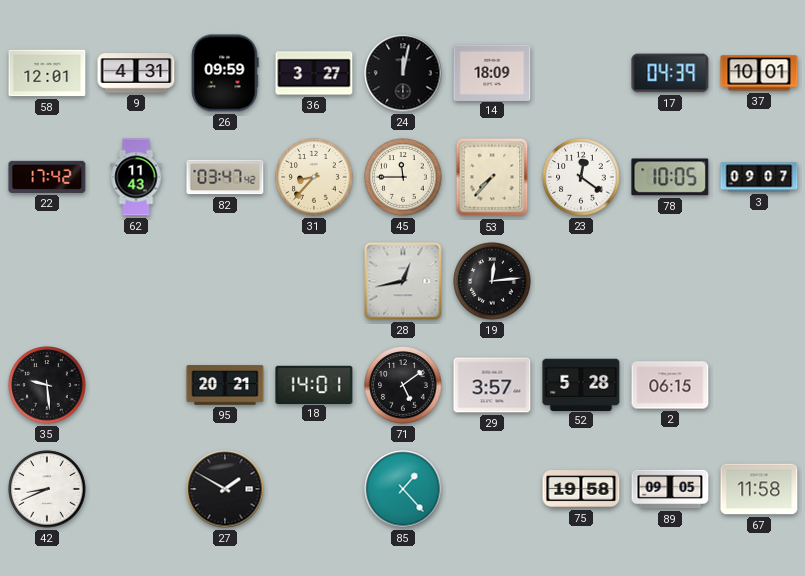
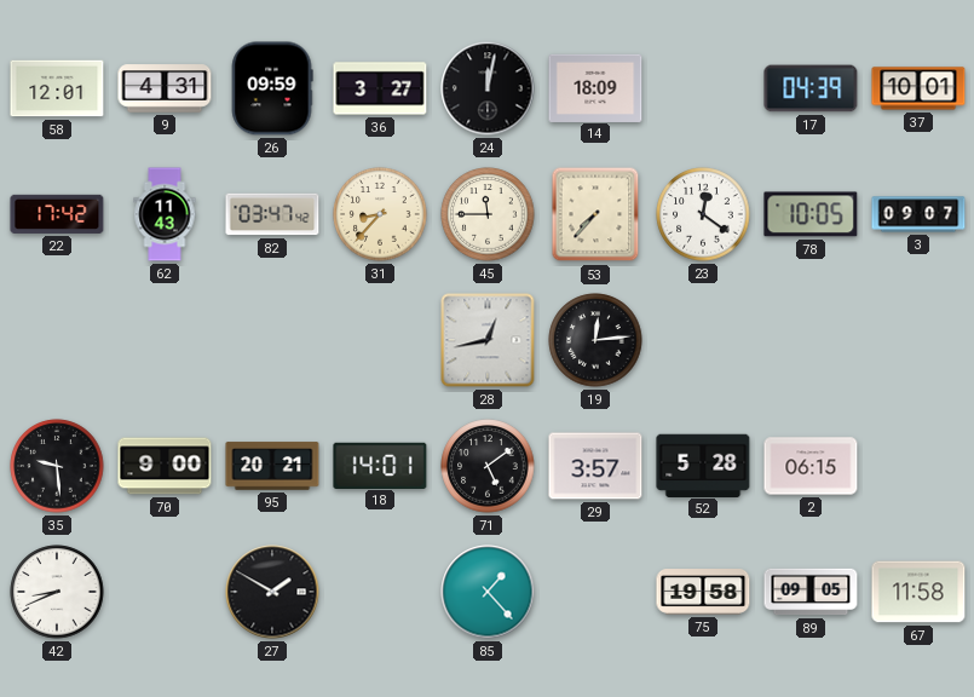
70: none -> 9:00
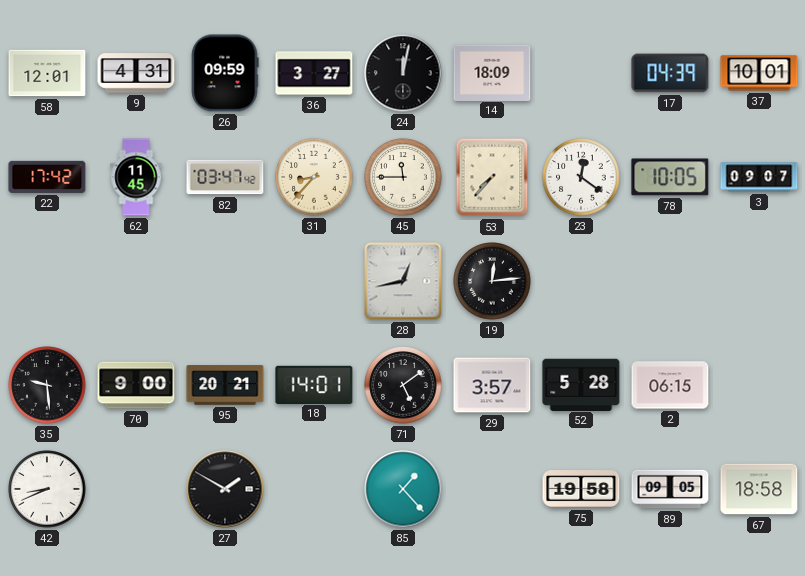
62: 11:43 -> 11:45
67: 11:58 -> 18:58
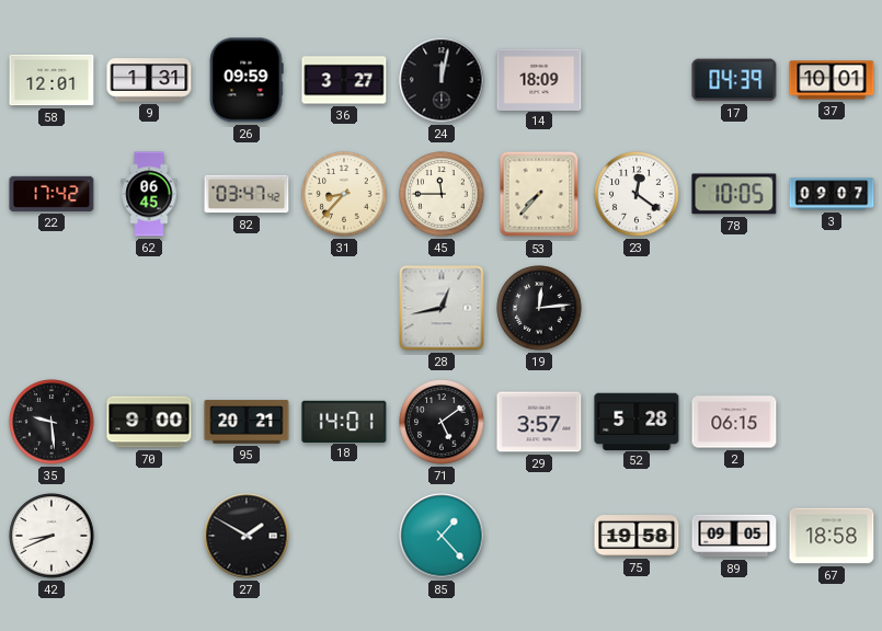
9: 4:31 -> 1:31
62: 11:45 -> 06:45
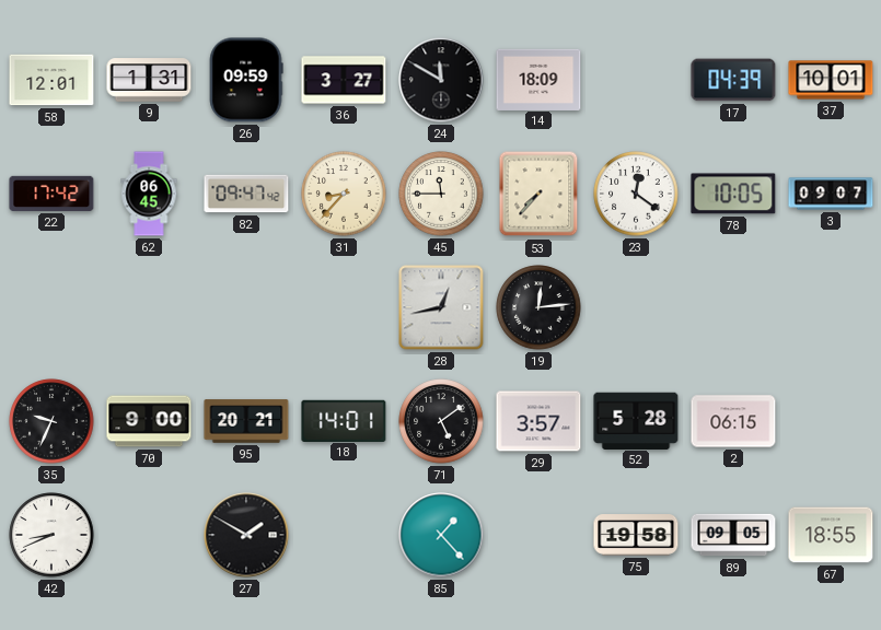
24: 12:02 -> 11:50
82: 03:47 -> 09:47
35: 9:29 -> 9:34
67: 18:58 -> 18:55
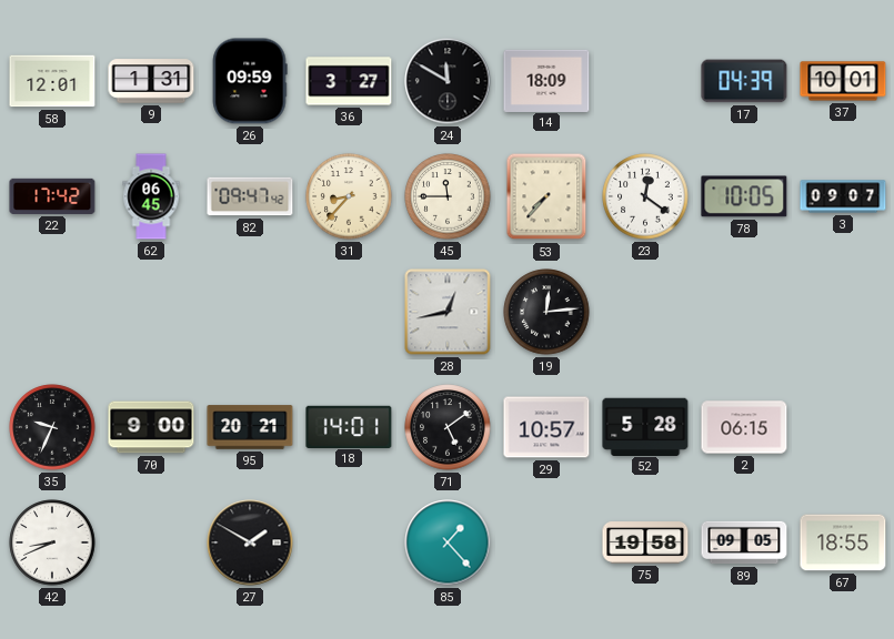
29: 3:57 -> 10:57
